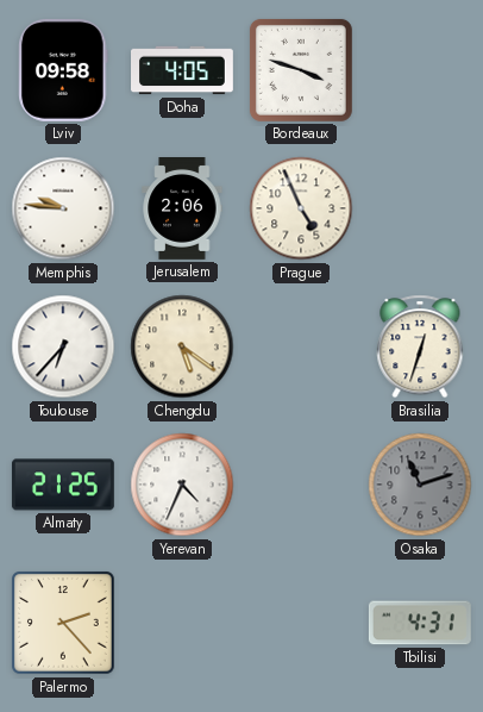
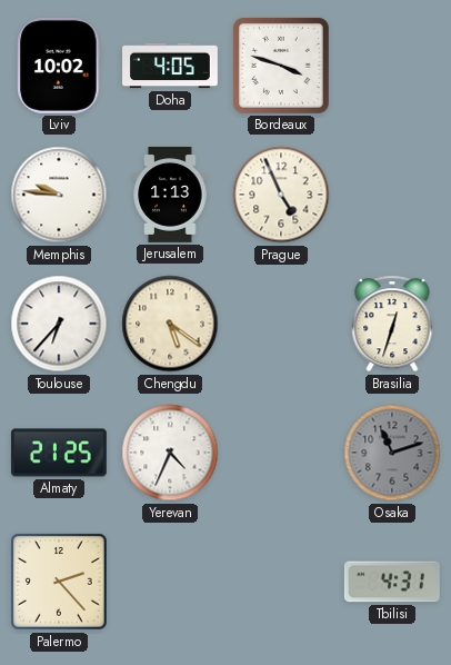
Lviv: 09:58 -> 10:02
Jerusalem: 2:06 -> 1:13
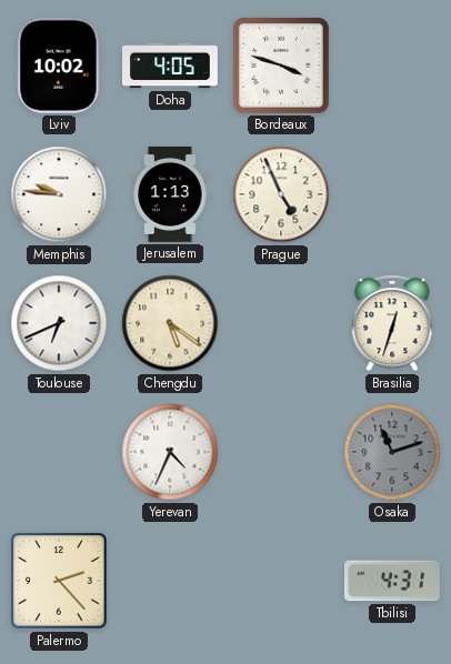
Toulouse: 6:37 -> 6:41
Almaty: 21:25 -> none
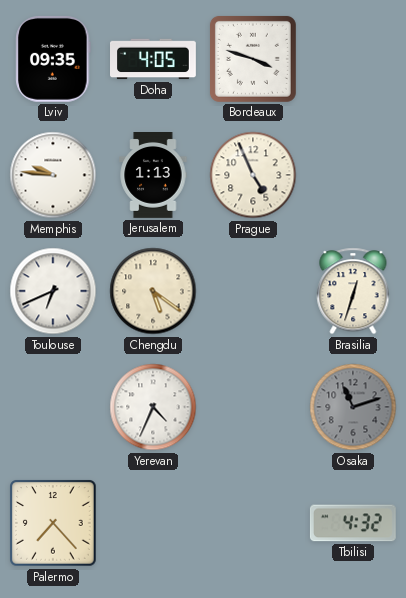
Lviv: 10:02 -> 09:35
Palermo: 2:23 -> 7:23
Tbilisi: 4:31 -> 4:32
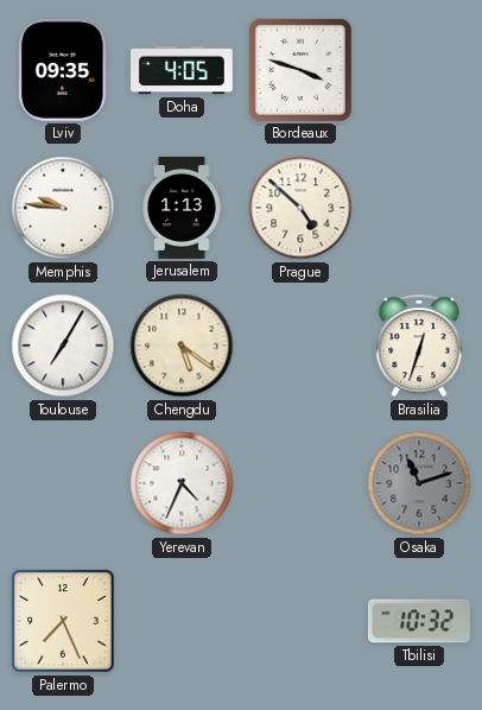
Prague: 4:56 -> 4:52
Toulouse: 6:41 -> 7:05
Palermo: 7:23 -> 7:26
Tbilisi: 4:32 -> 10:32
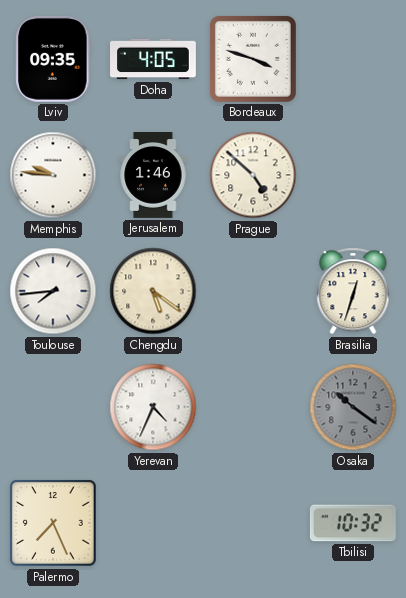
Jerusalem: 1:13 -> 1:46
Toulouse: 7:05 -> 7:44
Osaka: 11:12 -> 10:21
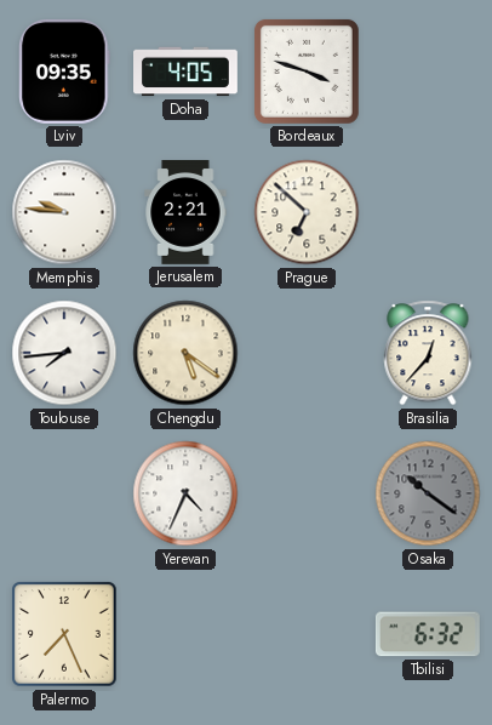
Jerusalem: 1:46 -> 2:21
Prague: 4:52 -> 6:52
Brasilia: 12:33 -> 12:37
Tbilisi: 10:32 -> 6:32
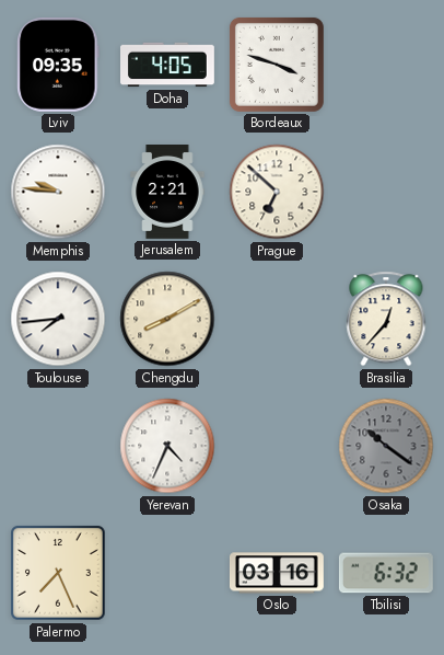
Chengdu: 5:21 -> 8:10
Oslo: none -> 03:16
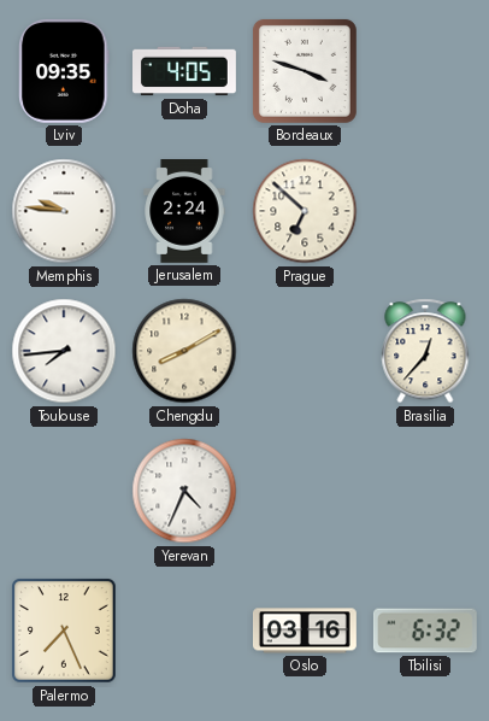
Jerusalem: 2:21 -> 2:24
Osaka: 10:21 -> none
